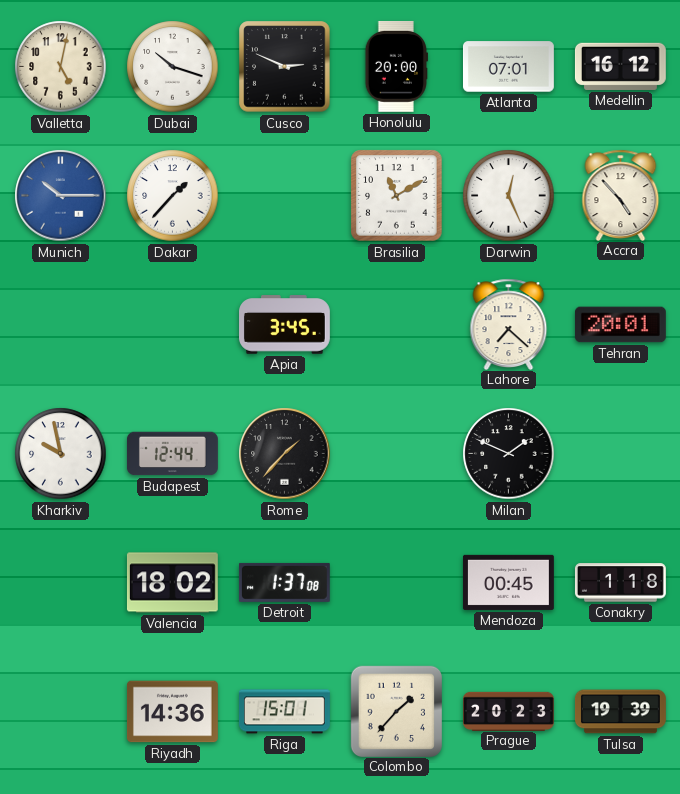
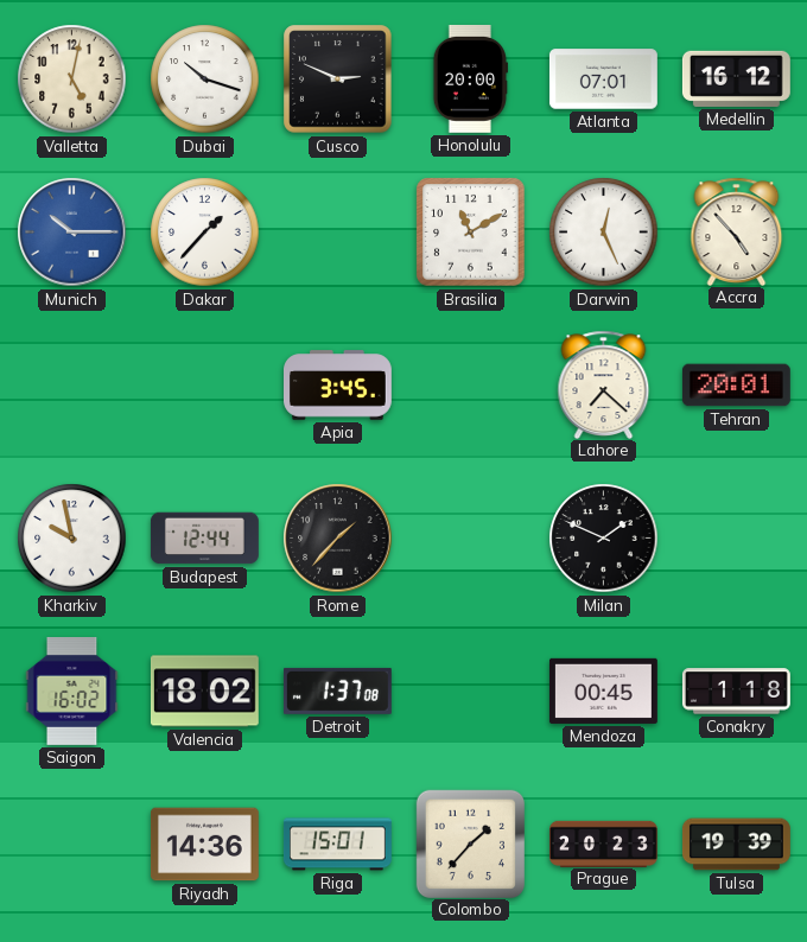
Saigon: none -> 16:02
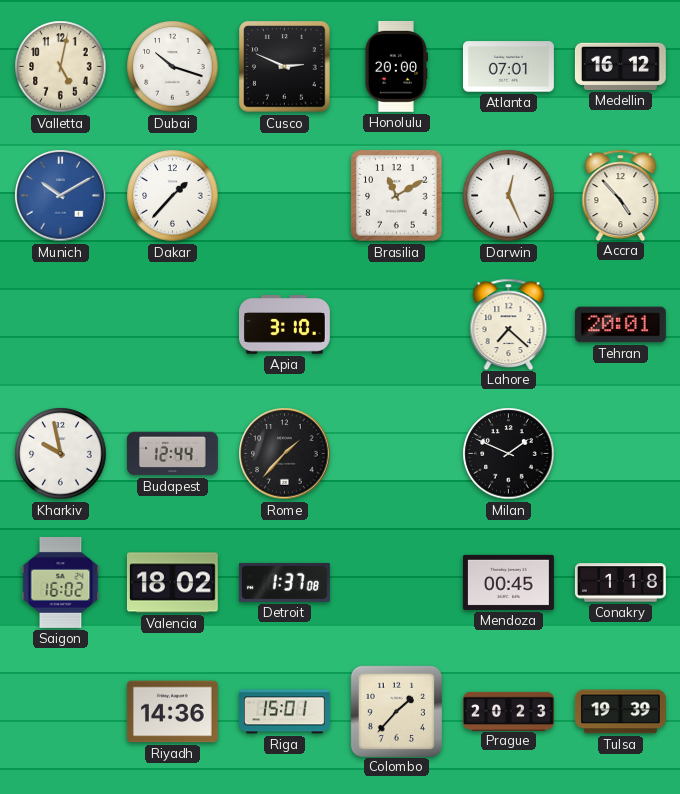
Munich: 10:15 -> 10:10
Apia: 3:45 -> 3:10
